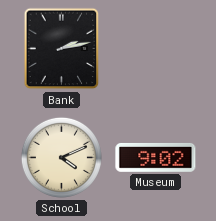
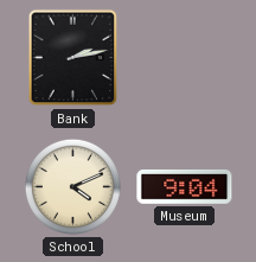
Museum: 9:02 -> 9:04
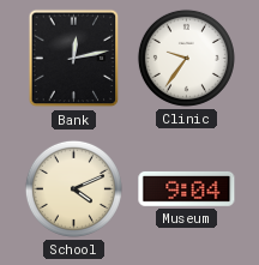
Bank: 2:13 -> 12:13
Clinic: none -> 9:36
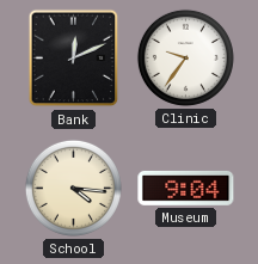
Bank: 12:13 -> 12:11
School: 4:11 -> 4:16
